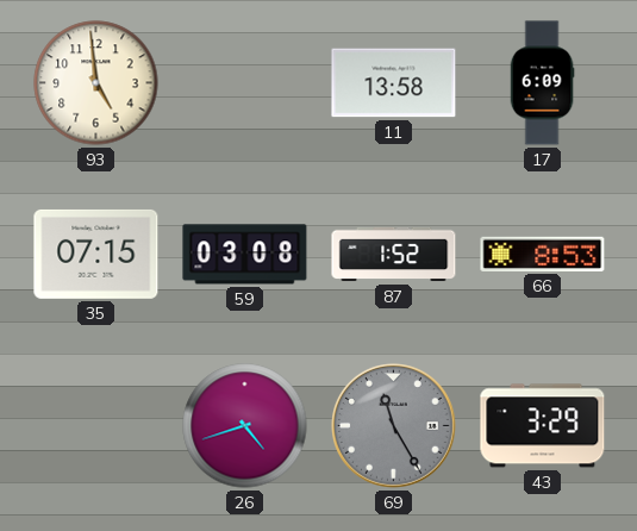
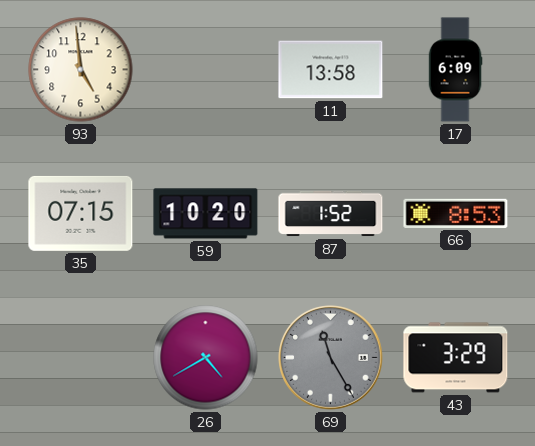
59: 03:08 -> 10:20
26: 4:42 -> 4:40
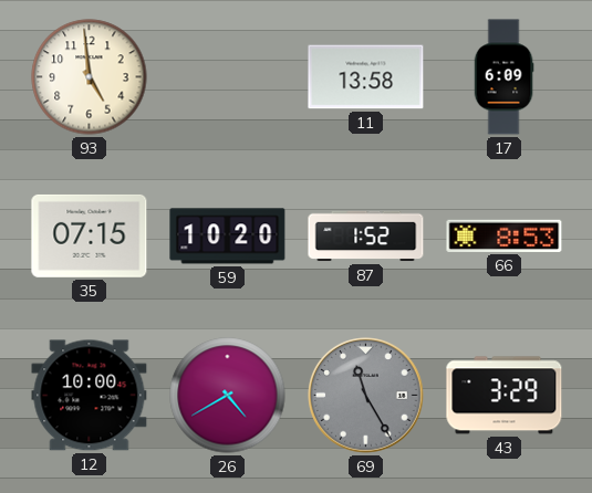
12: none -> 10:00
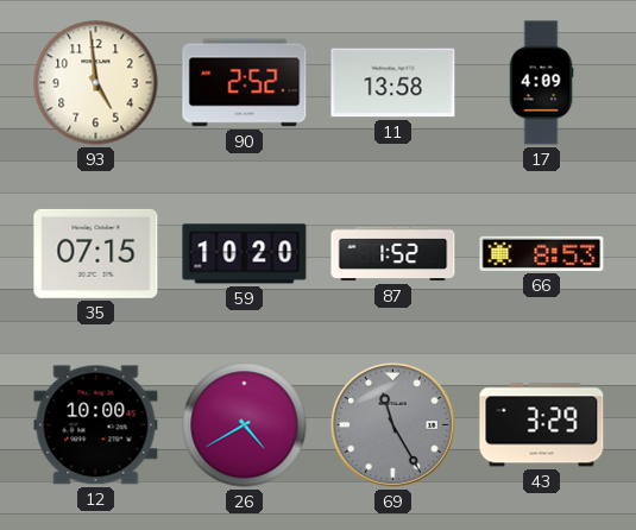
90: none -> 2:52
17: 6:09 -> 4:09
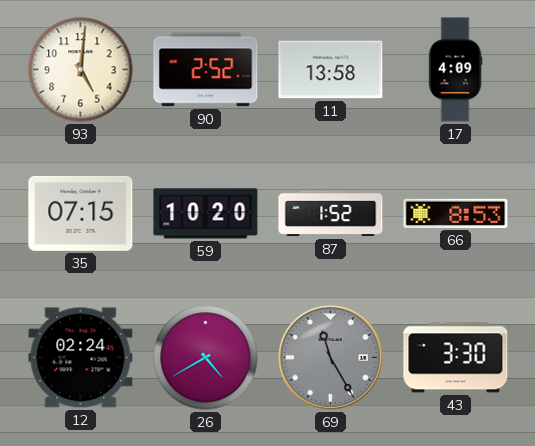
93: 4:59 -> 5:01
12: 10:00 -> 02:24
43: 3:29 -> 3:30
